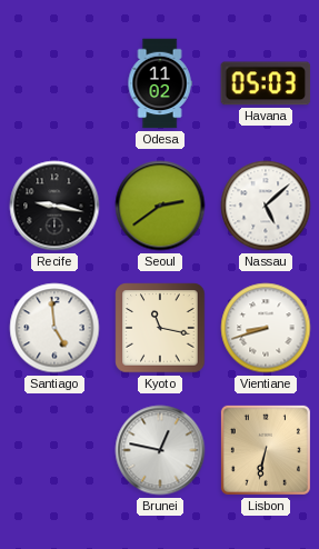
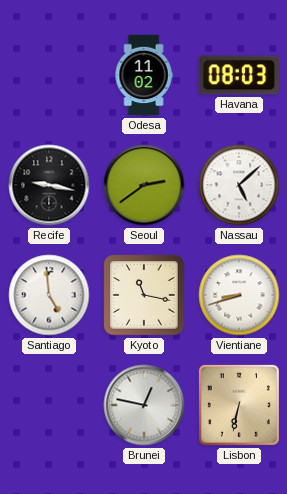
Havana: 05:03 -> 08:03
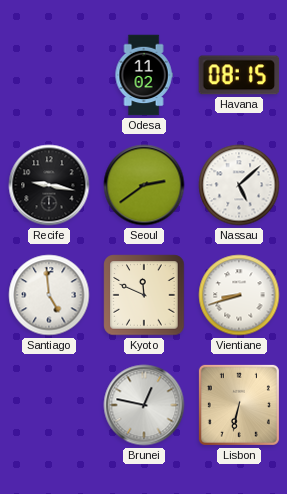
Havana: 08:03 -> 08:15
Kyoto: 11:17 -> 11:49
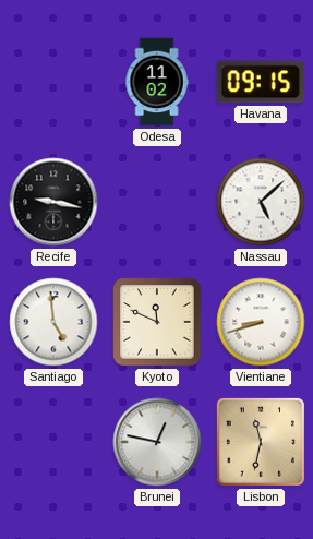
Havana: 08:15 -> 09:15
Seoul: 2:39 -> none
Lisbon: 6:32 -> 11:32
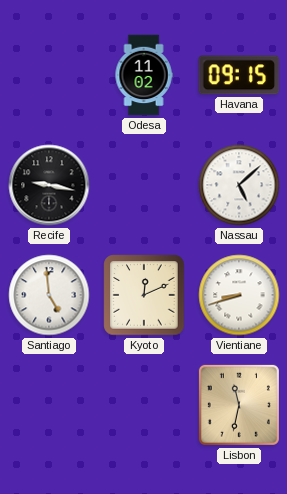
Kyoto: 11:49 -> 12:11
Brunei: 12:47 -> none
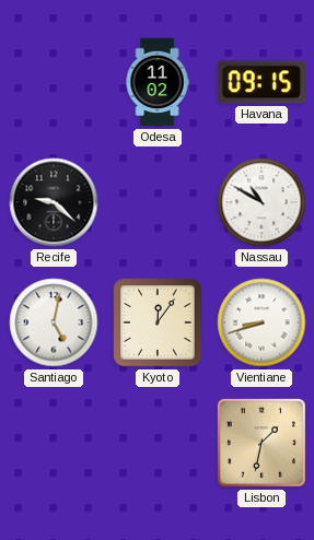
Recife: 9:17 -> 9:22
Nassau: 5:08 -> 10:50
Santiago: 4:59 -> 5:02
Kyoto: 12:11 -> 12:06
Lisbon: 11:32 -> 1:32
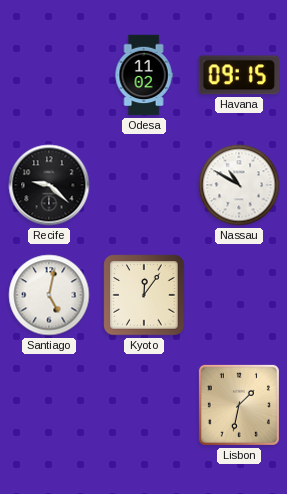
Vientiane: 8:42 -> none
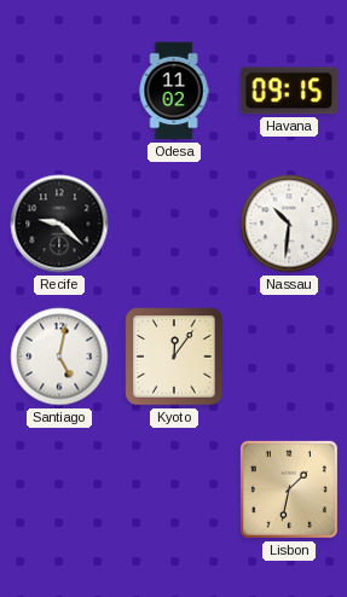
Nassau: 10:50 -> 10:31
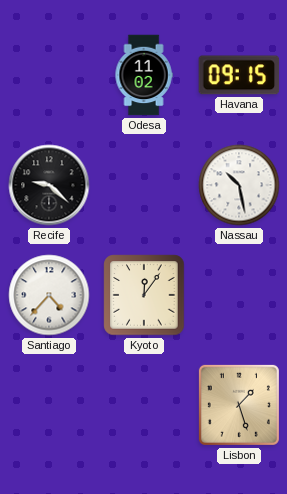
Nassau: 10:31 -> 10:28
Santiago: 5:02 -> 4:37
Lisbon: 1:32 -> 1:27
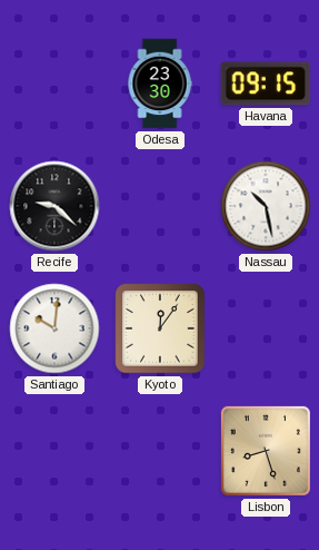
Odesa: 11:02 -> 23:30
Santiago: 4:37 -> 10:01
Lisbon: 1:27 -> 8:27
